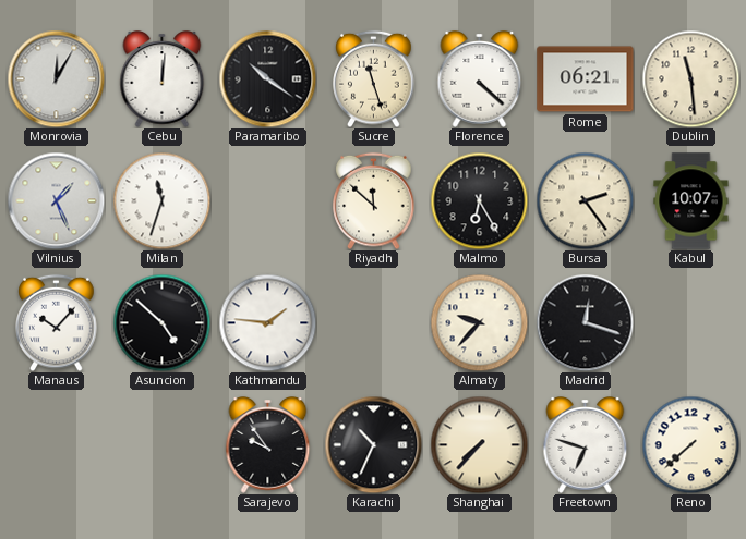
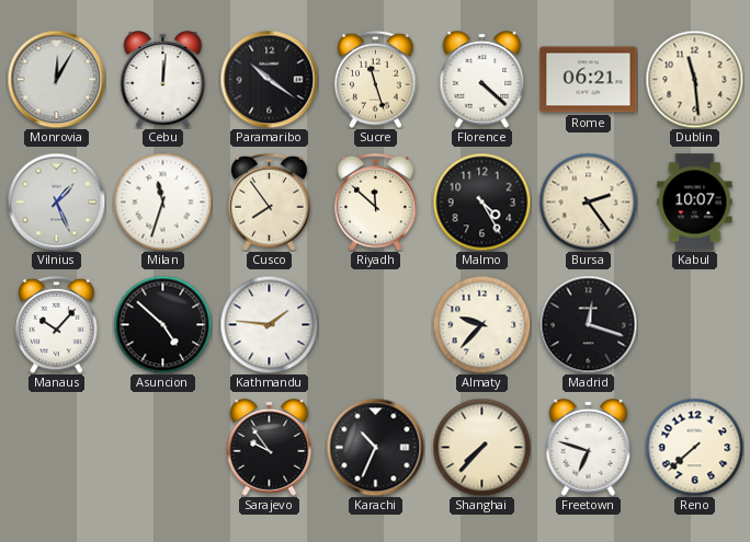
Cusco: none -> 7:54
Malmo: 6:25 -> 4:25
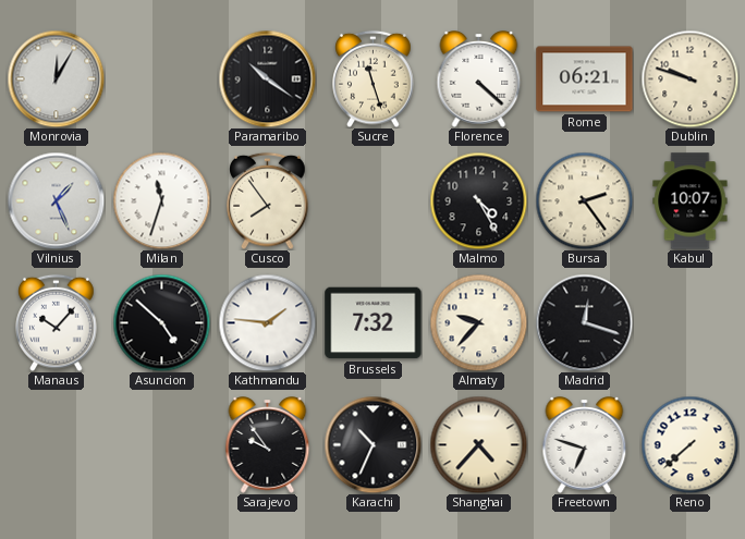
Cebu: 12:01 -> none
Dublin: 11:29 -> 9:48
Riyadh: 11:52 -> none
Brussels: none -> 7:32
Shanghai: 7:37 -> 4:37
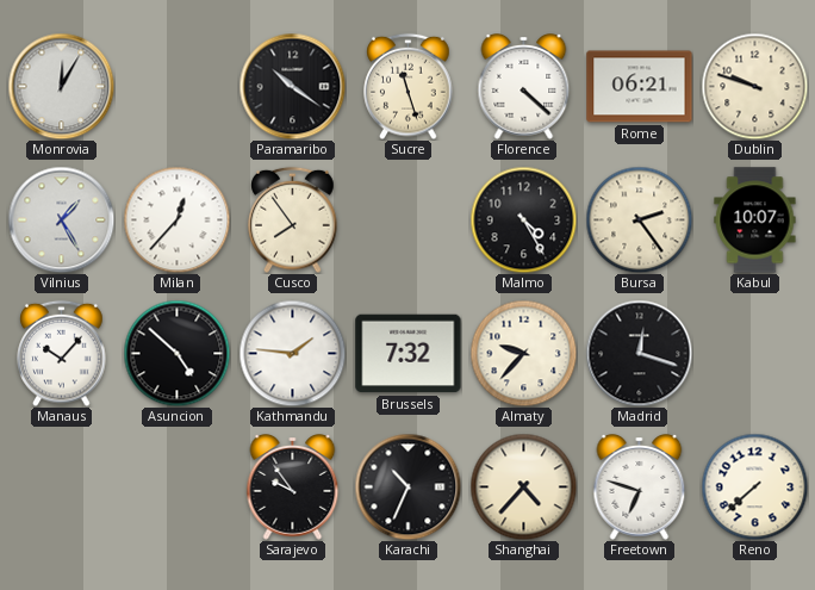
Vilnius: 1:26 -> 1:25
Milan: 11:33 -> 12:37
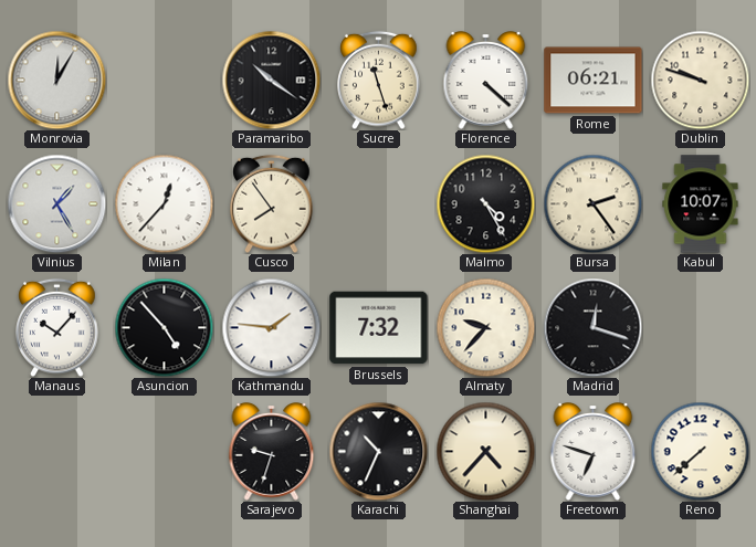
Asuncion: 4:52 -> 4:53
Sarajevo: 9:54 -> 9:33
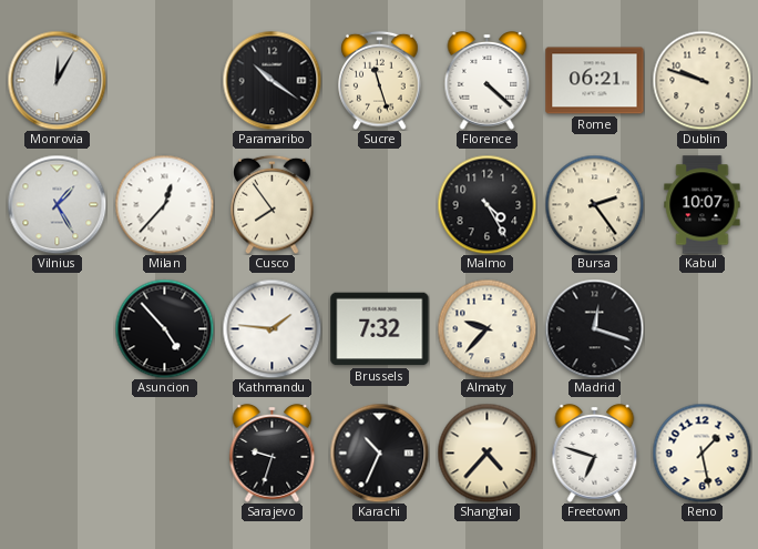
Manaus: 10:07 -> none
Reno: 7:38 -> 1:28
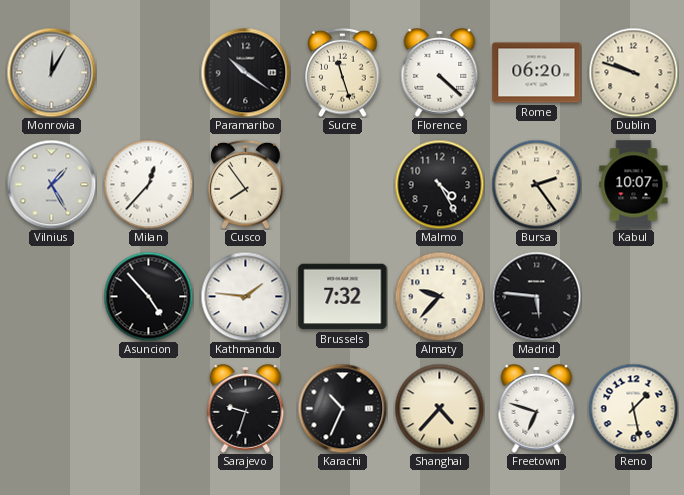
Rome: 06:21 -> 06:20
Madrid: 12:18 -> 5:46
